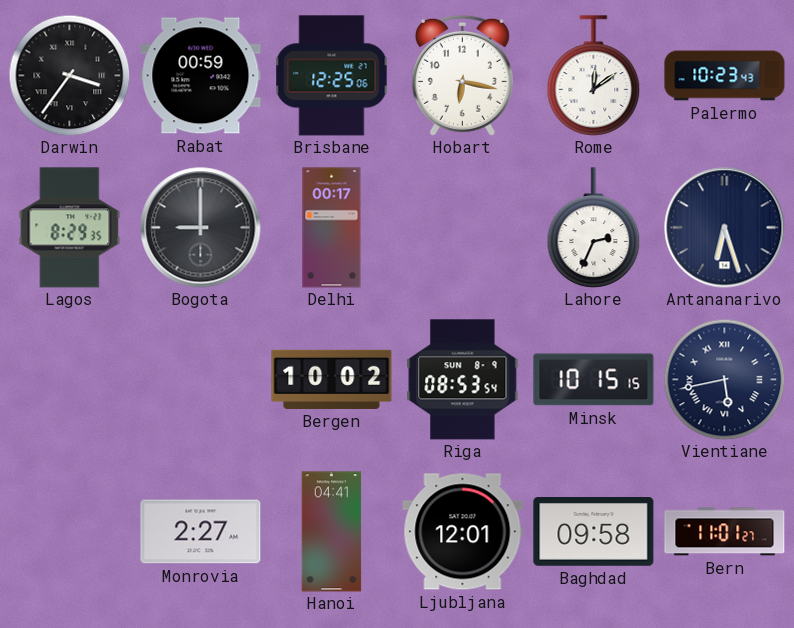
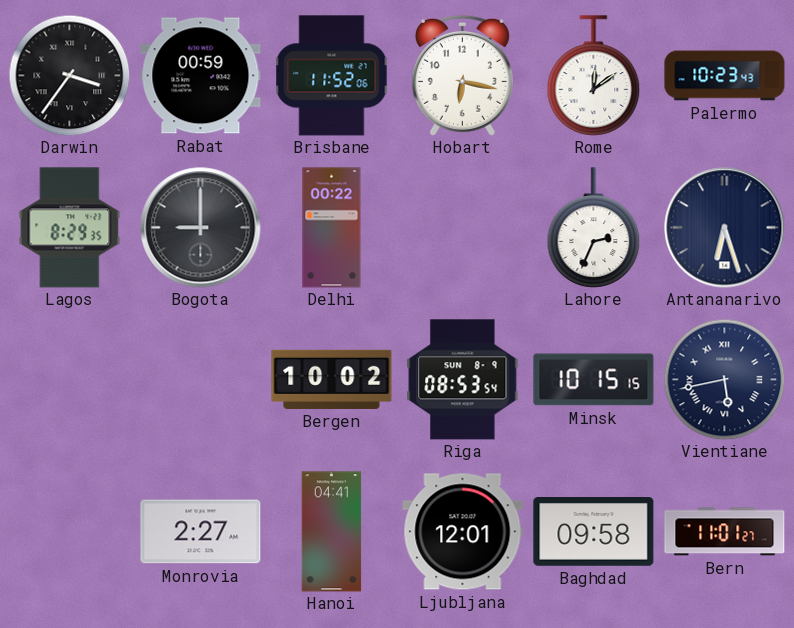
Brisbane: 12:25 -> 11:52
Delhi: 00:17 -> 00:22
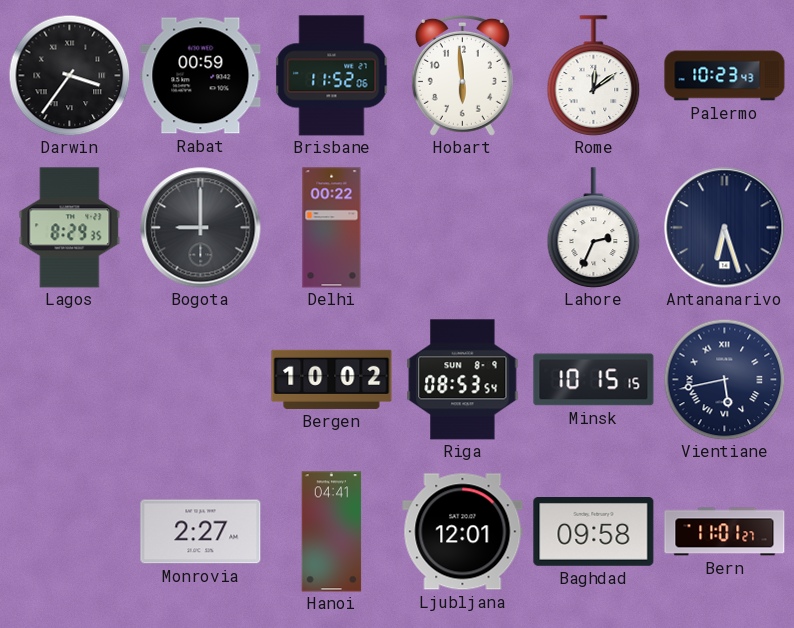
Hobart: 6:17 -> 5:59
